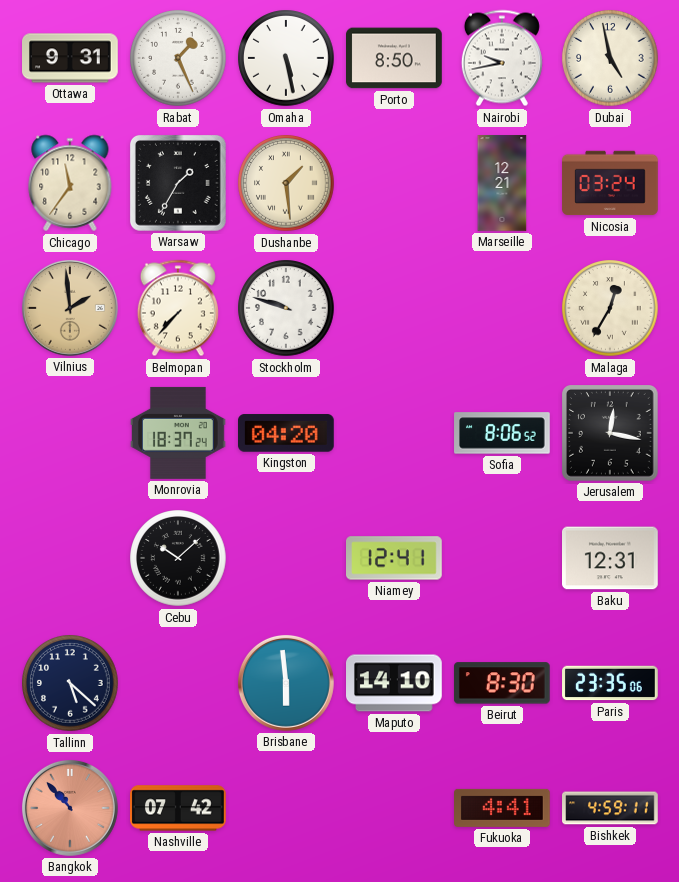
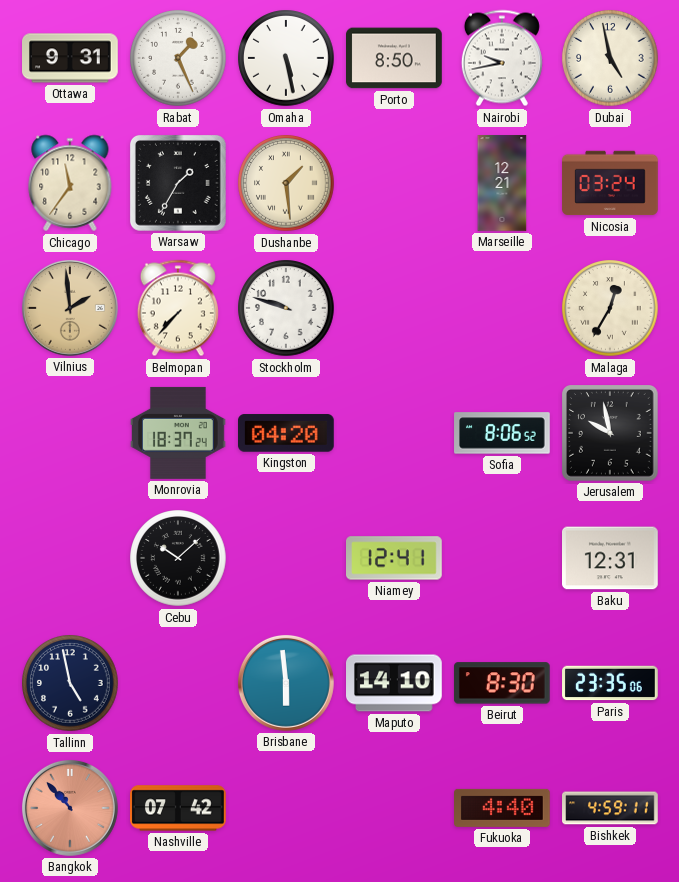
Jerusalem: 12:17 -> 9:58
Tallinn: 5:22 -> 4:58
Fukuoka: 4:41 -> 4:40
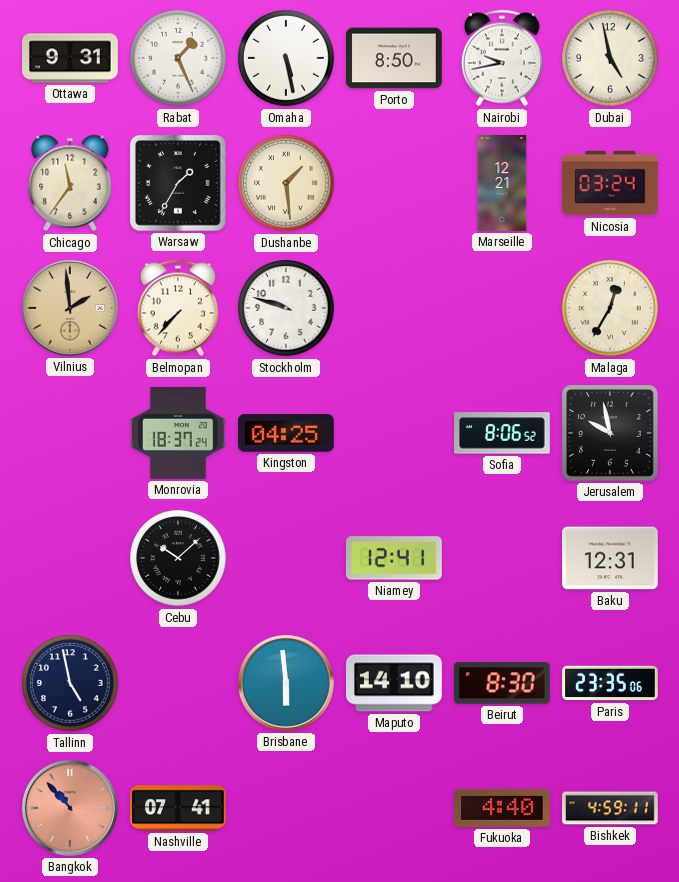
Kingston: 04:20 -> 04:25
Nashville: 07:42 -> 07:41
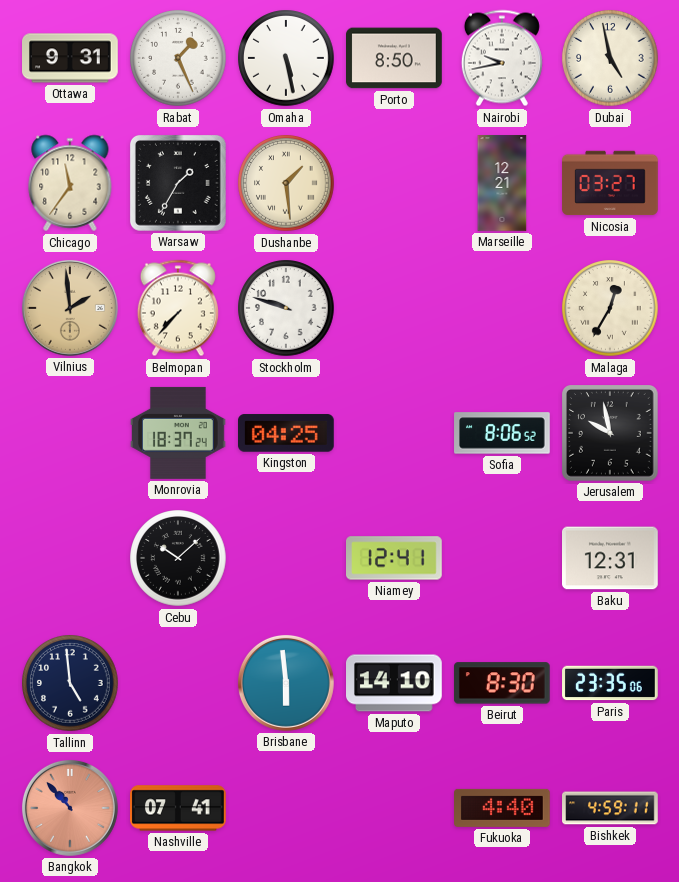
Nicosia: 03:24 -> 03:27
Tallinn: 4:58 -> 4:59
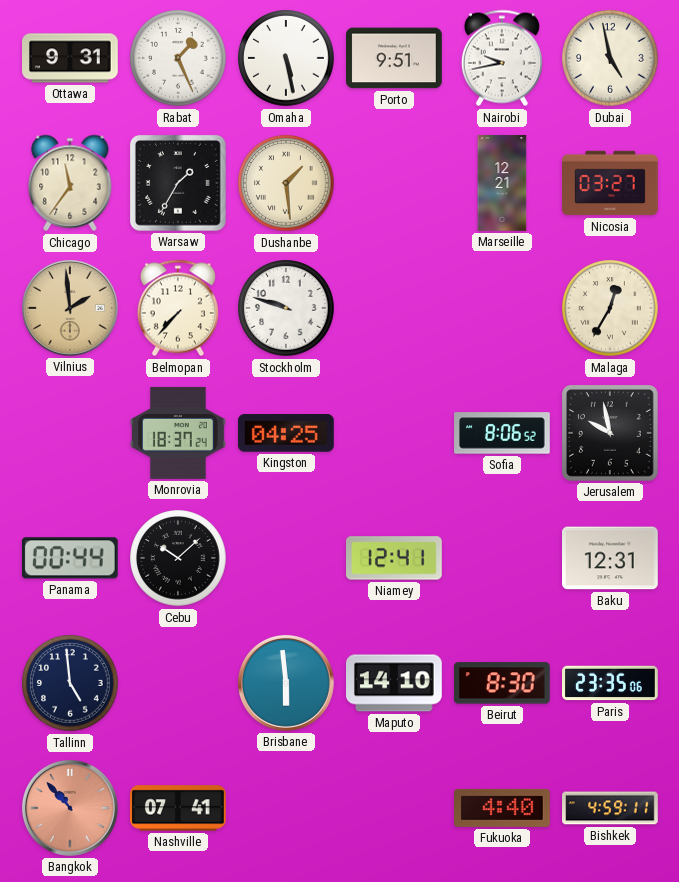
Porto: 8:50 -> 9:51
Panama: none -> 00:44
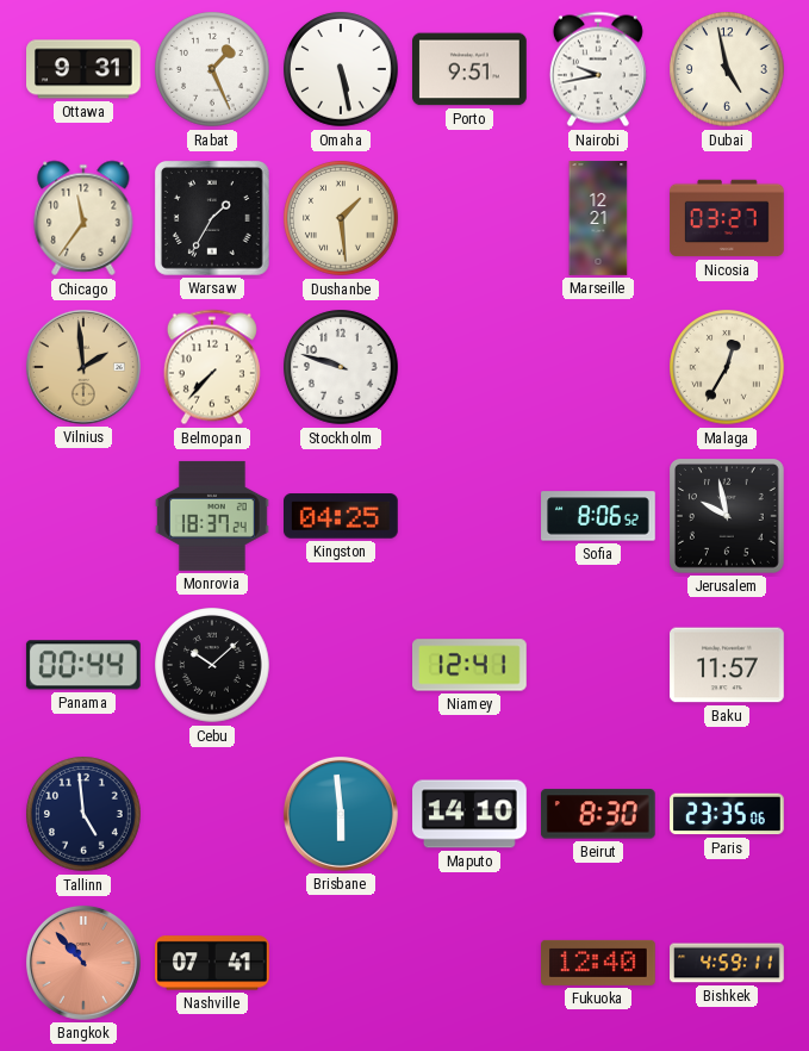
Baku: 12:31 -> 11:57
Fukuoka: 4:40 -> 12:40
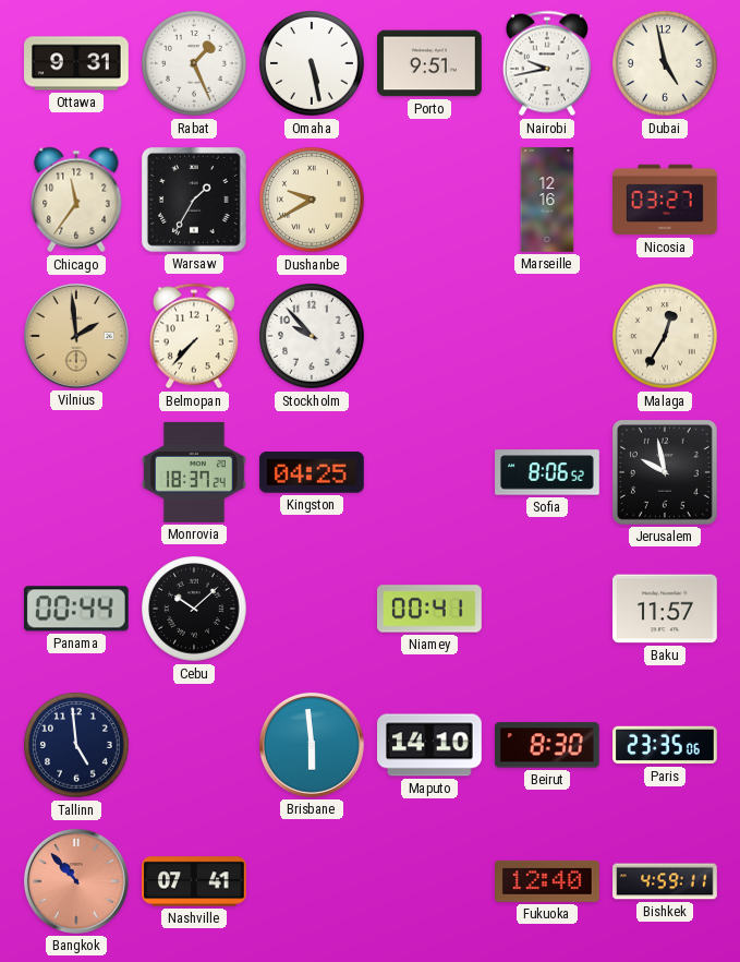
Dushanbe: 1:29 -> 9:40
Marseille: 12:21 -> 12:16
Stockholm: 9:48 -> 9:53
Niamey: 12:41 -> 00:41
